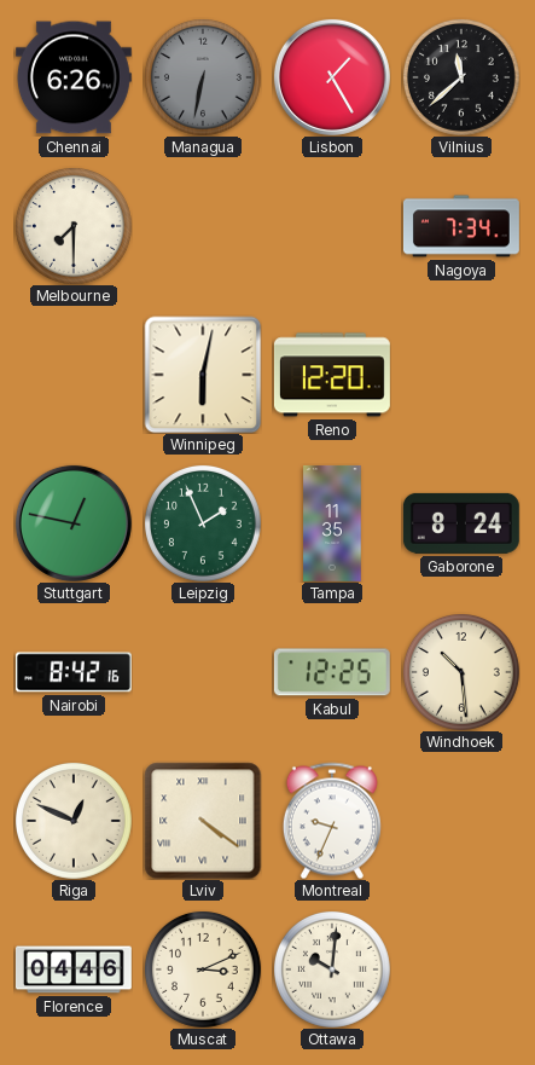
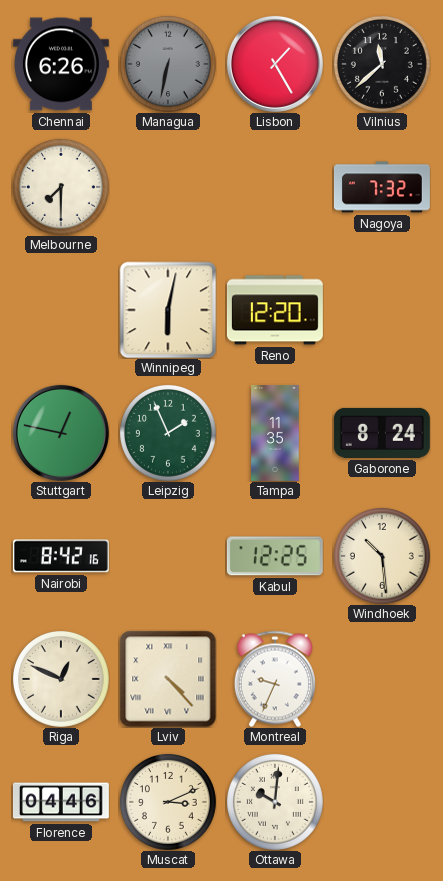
Nagoya: 7:34 -> 7:32
Lviv: 4:21 -> 4:23
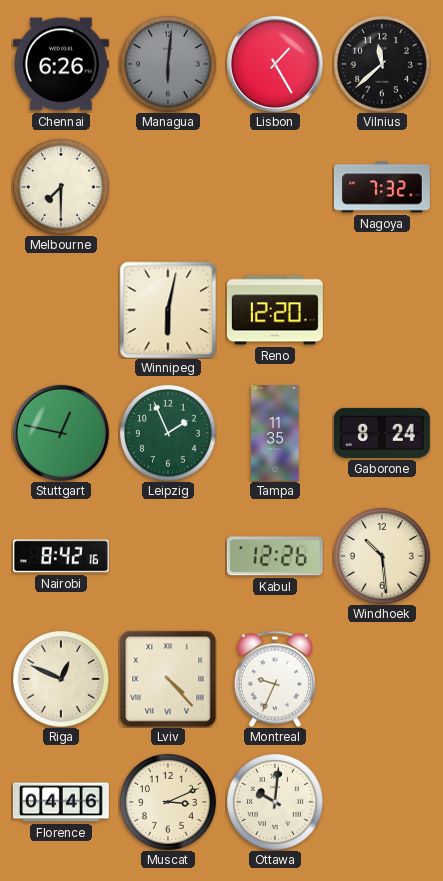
Managua: 6:32 -> 6:01
Kabul: 12:25 -> 12:26
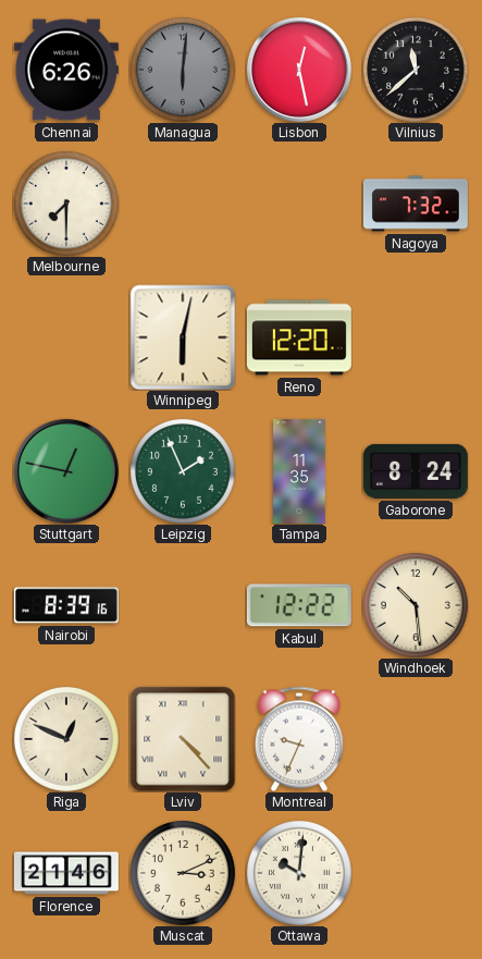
Lisbon: 1:25 -> 12:28
Nairobi: 8:42 -> 8:39
Kabul: 12:26 -> 12:22
Florence: 04:46 -> 21:46
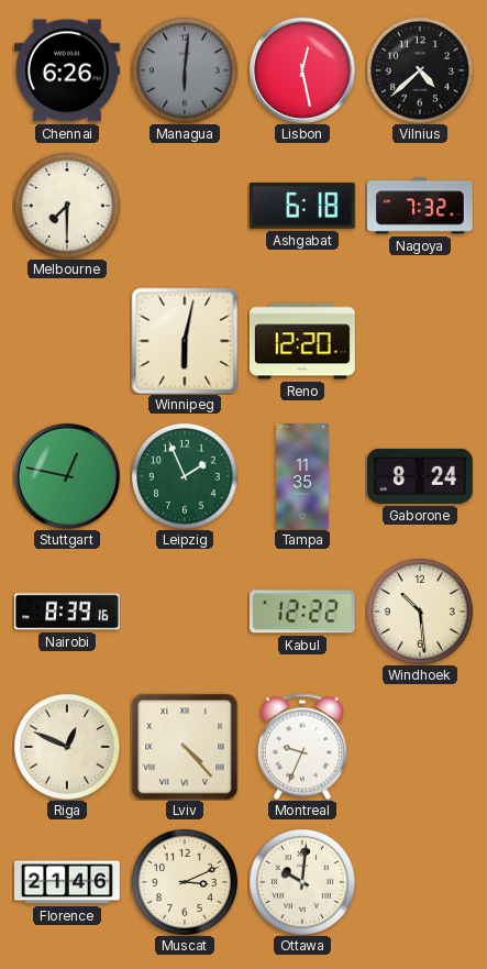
Vilnius: 11:38 -> 4:38
Ashgabat: none -> 6:18
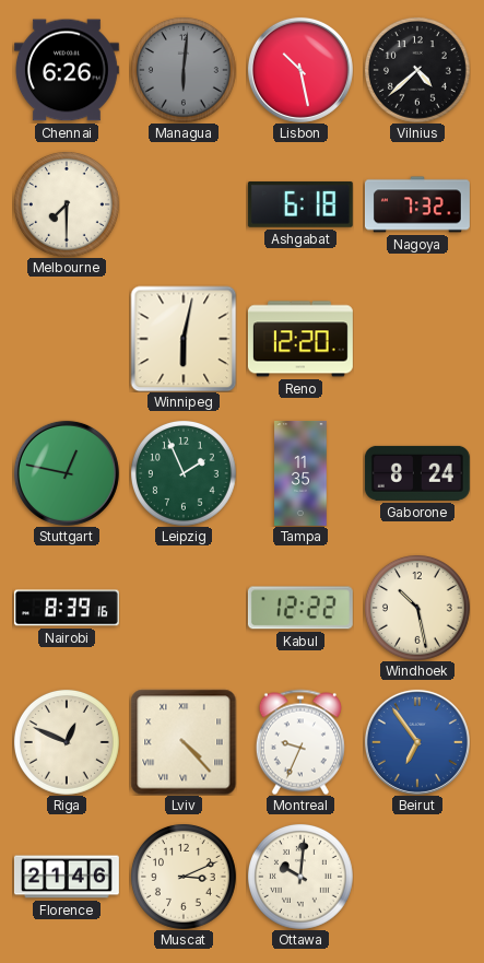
Lisbon: 12:28 -> 10:28
Windhoek: 10:29 -> 10:28
Beirut: none -> 6:54
